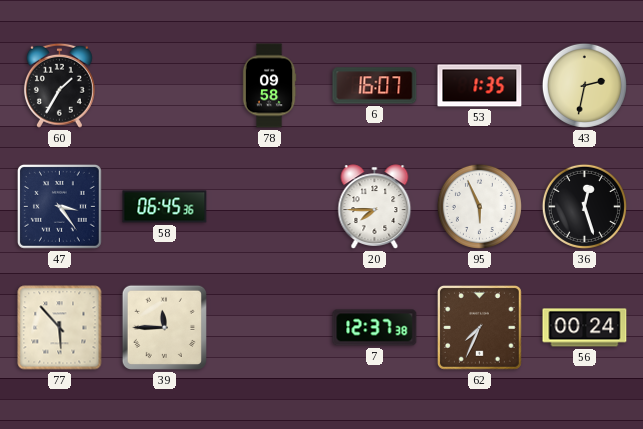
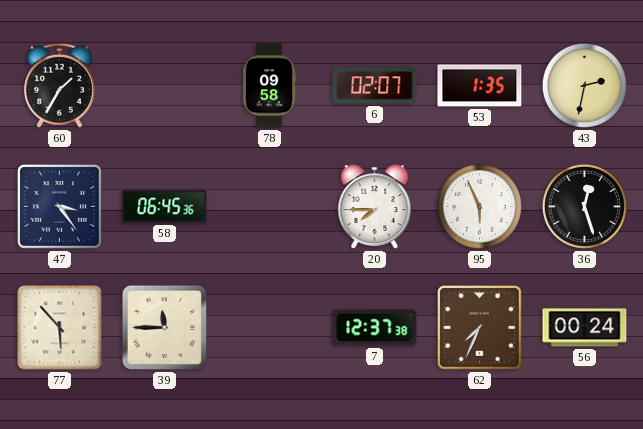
6: 16:07 -> 02:07
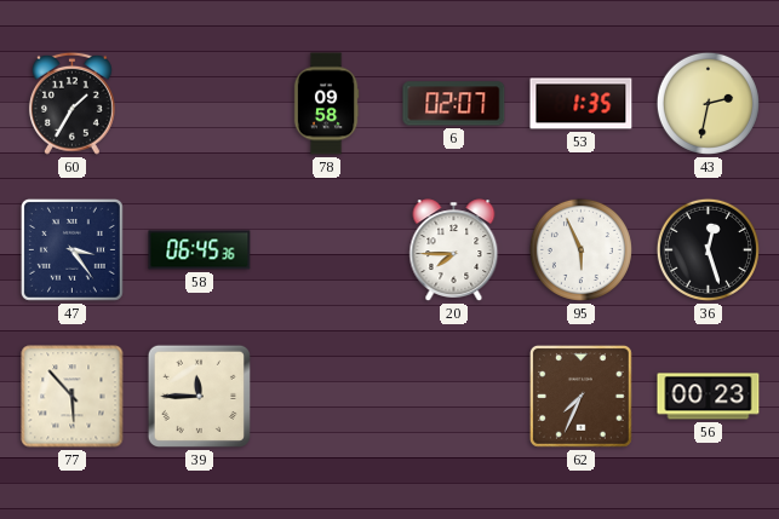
7: 12:37 -> none
56: 00:24 -> 00:23
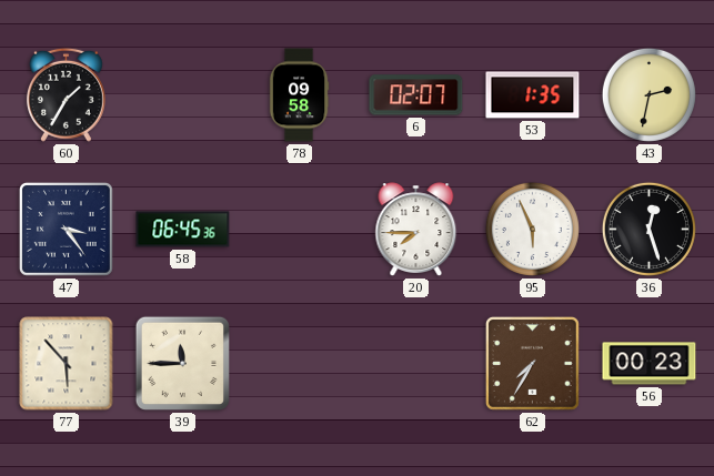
62: 7:34 -> 7:35
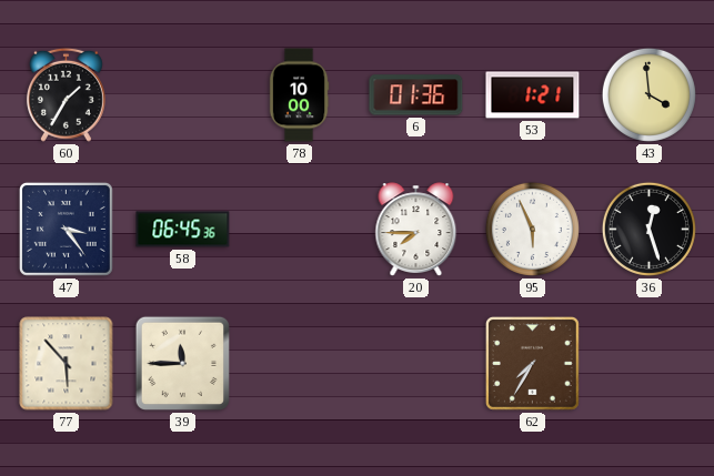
78: 09:58 -> 10:00
6: 02:07 -> 01:36
53: 1:35 -> 1:21
43: 2:32 -> 3:59
56: 00:23 -> none
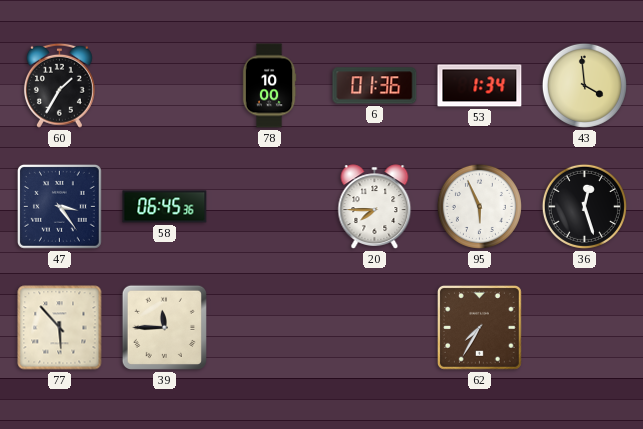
53: 1:21 -> 1:34
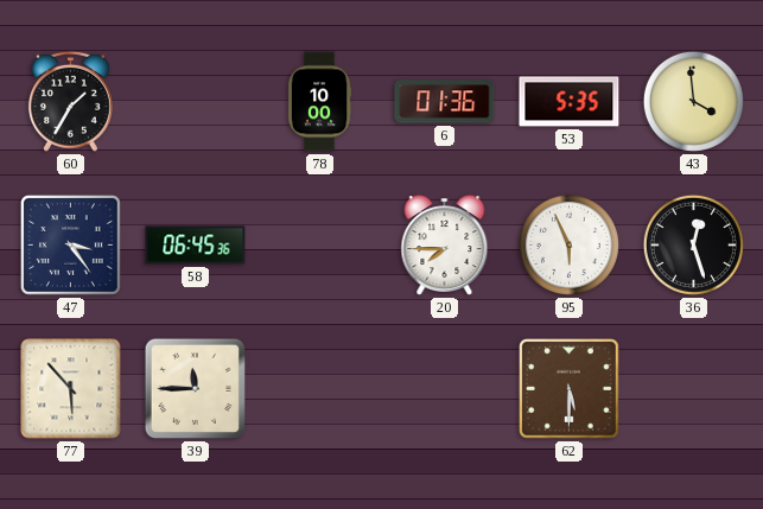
53: 1:34 -> 5:35
62: 7:35 -> 5:30
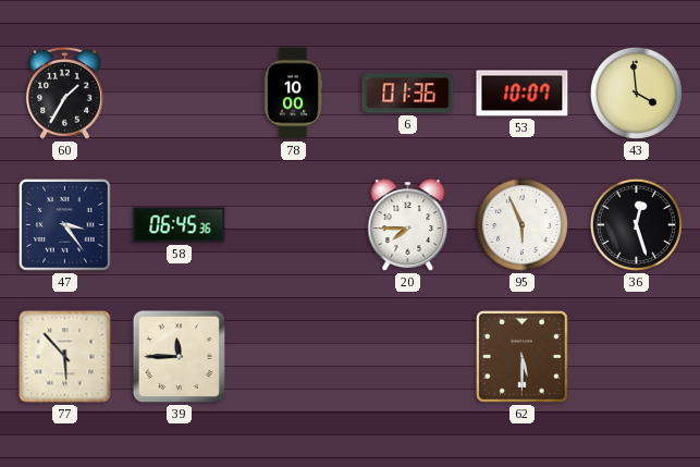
53: 5:35 -> 10:07
